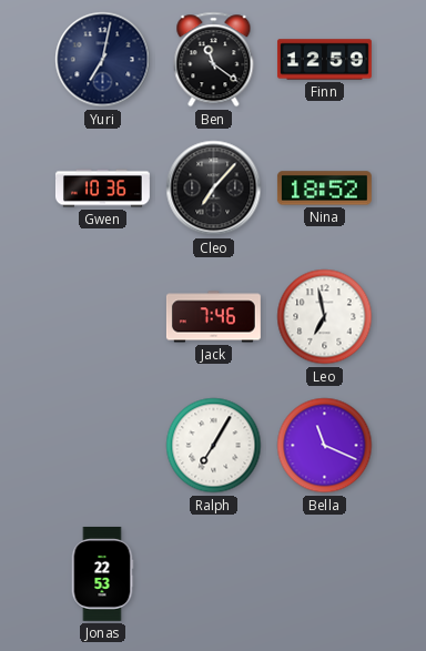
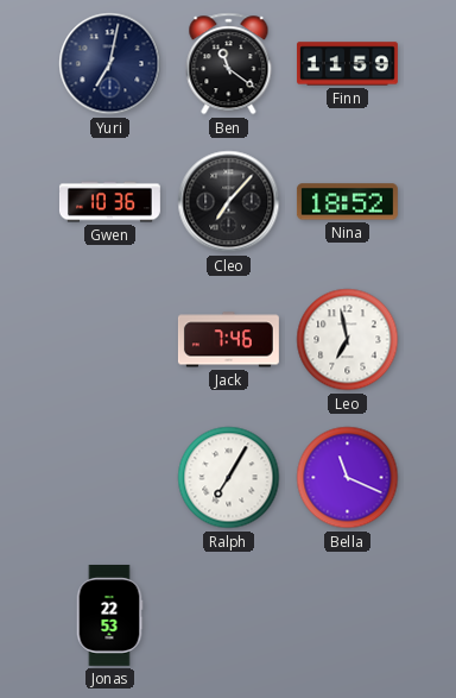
Finn: 12:59 -> 11:59
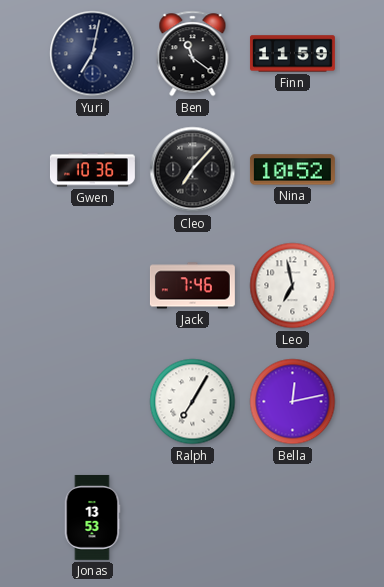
Nina: 18:52 -> 10:52
Bella: 11:19 -> 12:13
Jonas: 22:53 -> 13:53
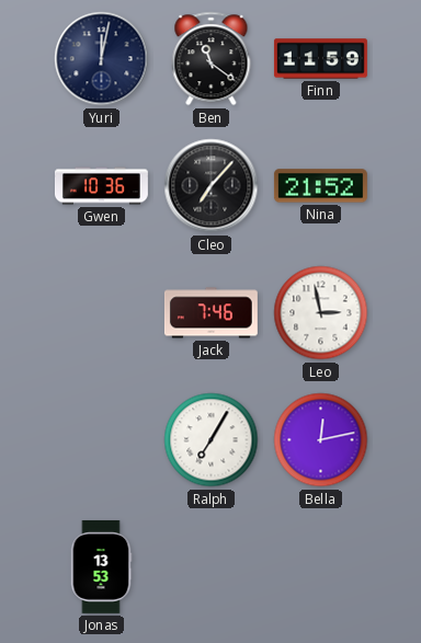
Yuri: 7:02 -> 12:02
Nina: 10:52 -> 21:52
Leo: 6:58 -> 2:58
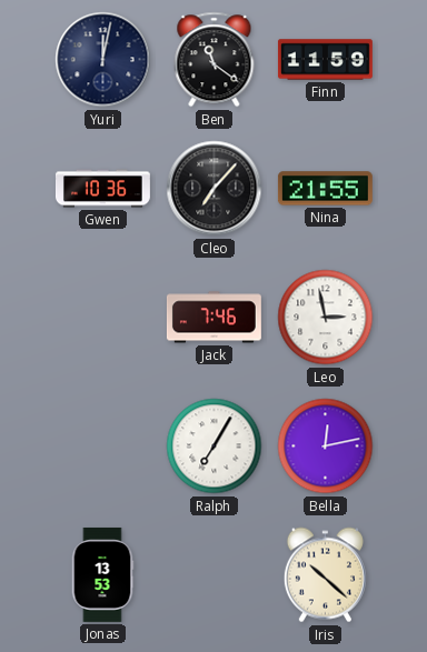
Nina: 21:52 -> 21:55
Iris: none -> 10:22
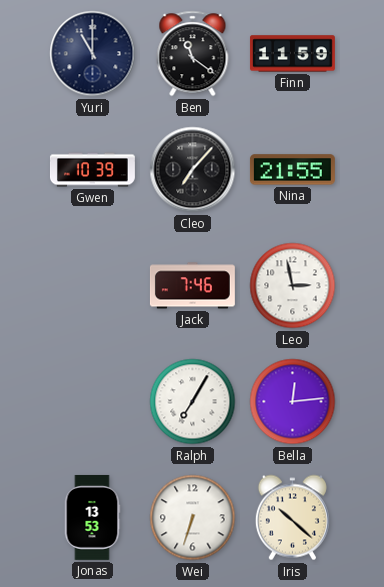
Yuri: 12:02 -> 11:00
Gwen: 10:36 -> 10:39
Bella: 12:13 -> 12:14
Wei: none -> 6:33
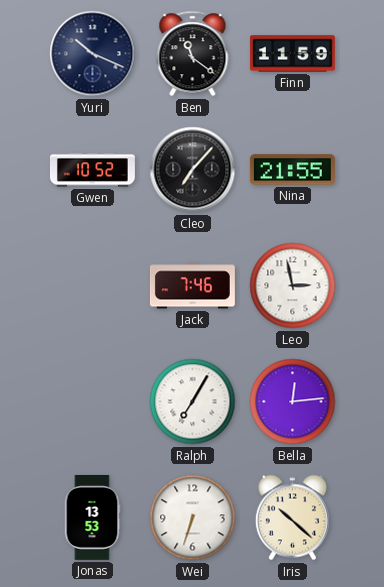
Yuri: 11:00 -> 10:19
Gwen: 10:39 -> 10:52
